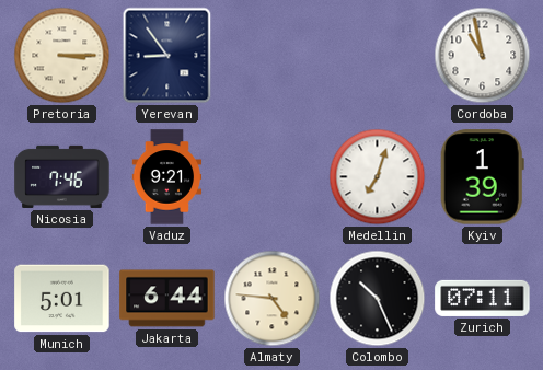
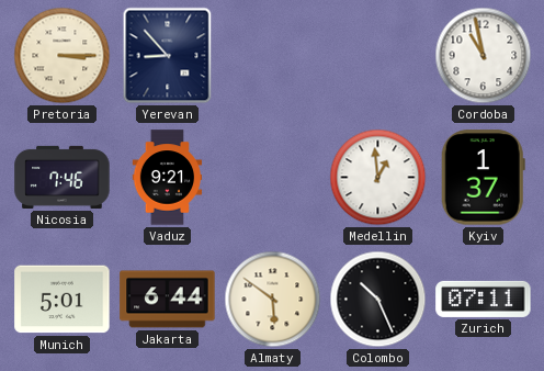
Yerevan: 8:54 -> 8:53
Medellin: 7:03 -> 12:59
Kyiv: 1:39 -> 1:37
Almaty: 4:46 -> 5:51
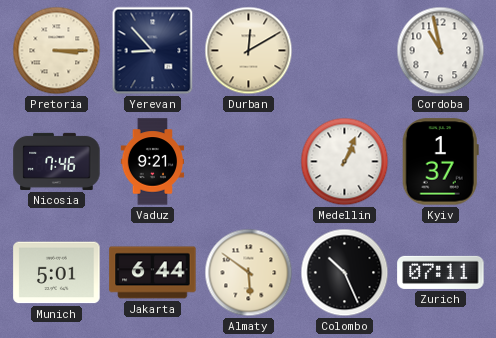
Durban: none -> 12:10
Medellin: 12:59 -> 1:04
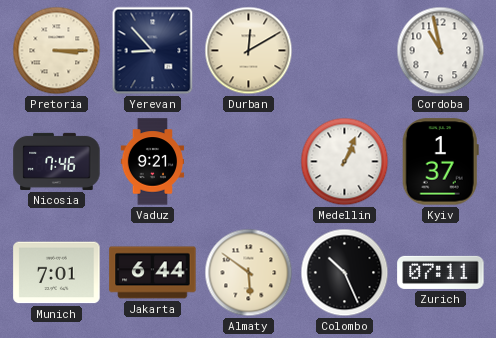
Munich: 5:01 -> 7:01
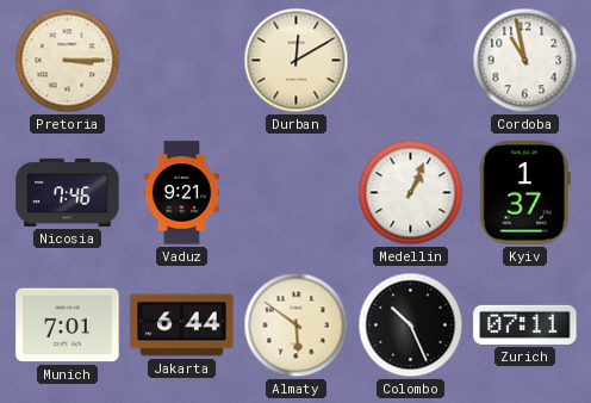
Yerevan: 8:53 -> none
